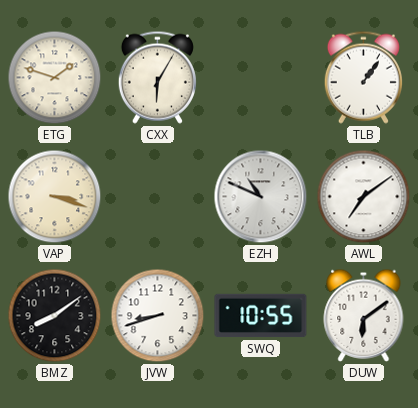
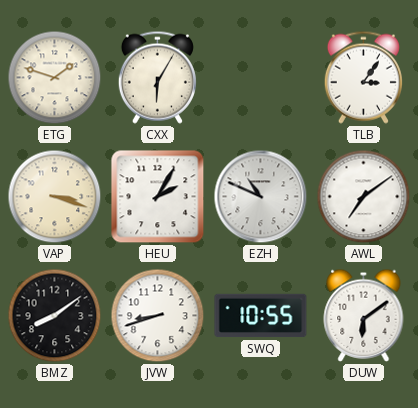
TLB: 1:06 -> 3:06
HEU: none -> 2:05
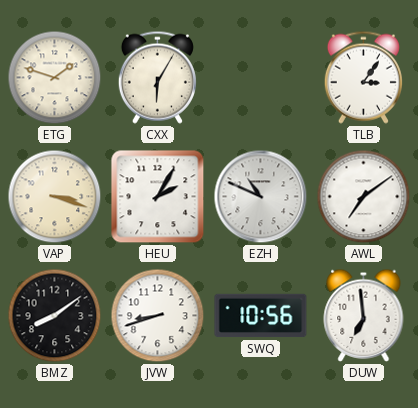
SWQ: 10:55 -> 10:56
DUW: 6:09 -> 6:59
